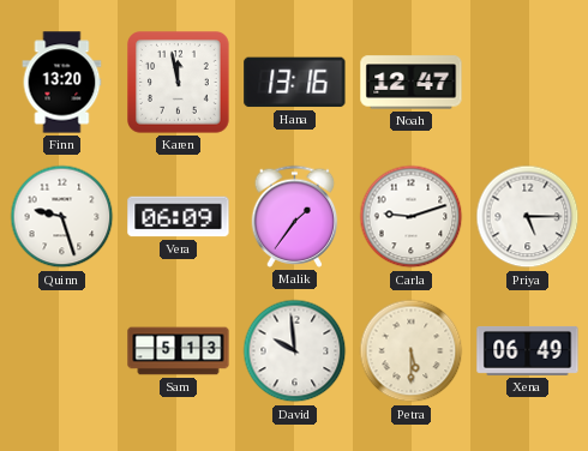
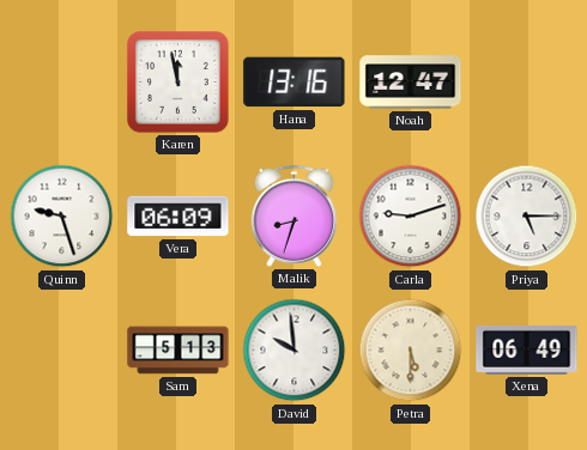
Finn: 13:20 -> none
Malik: 1:36 -> 8:33
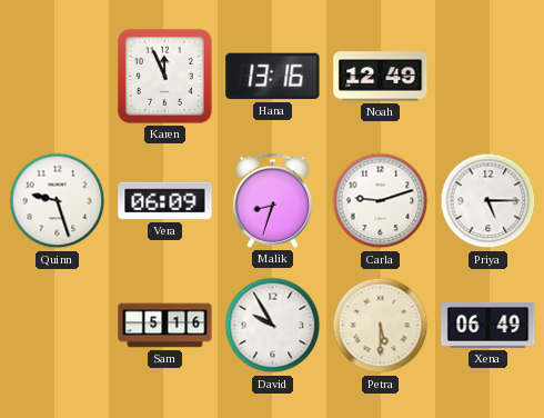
Karen: 11:58 -> 11:56
Noah: 12:47 -> 12:49
Sam: 5:13 -> 5:16
David: 9:59 -> 9:55
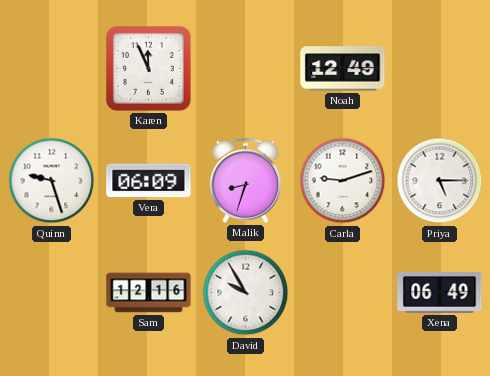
Hana: 13:16 -> none
Sam: 5:16 -> 12:16
Petra: 5:30 -> none
